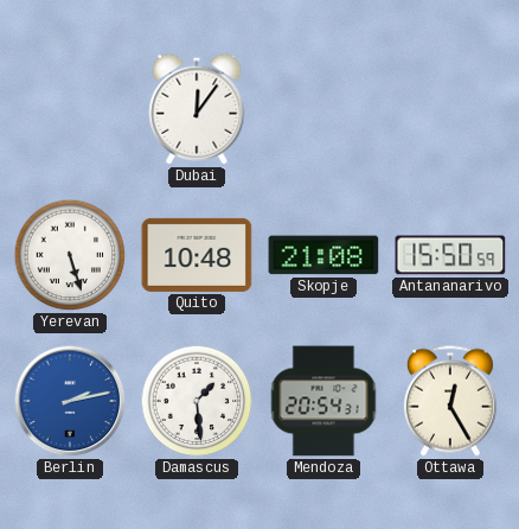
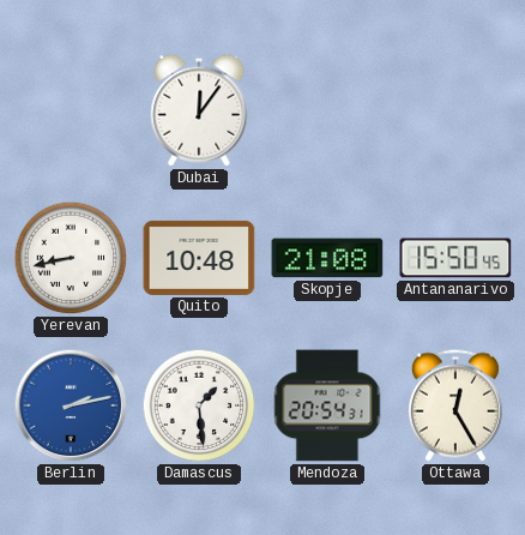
Yerevan: 5:27 -> 8:43
Antananarivo: 15:50:59 -> 15:50:45
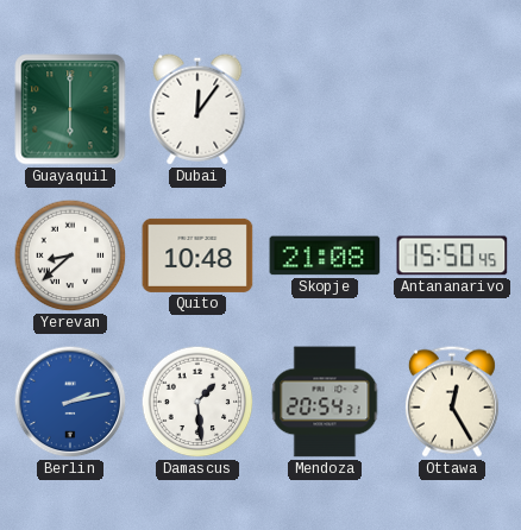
Guayaquil: none -> 6:00
Yerevan: 8:43 -> 8:38
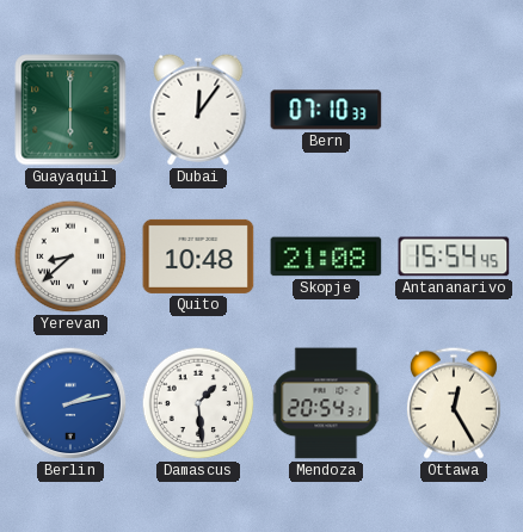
Bern: none -> 07:10
Antananarivo: 15:50 -> 15:54
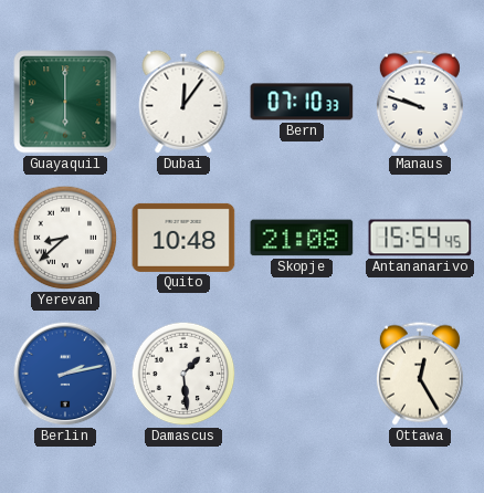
Manaus: none -> 9:48
Mendoza: 20:54 -> none
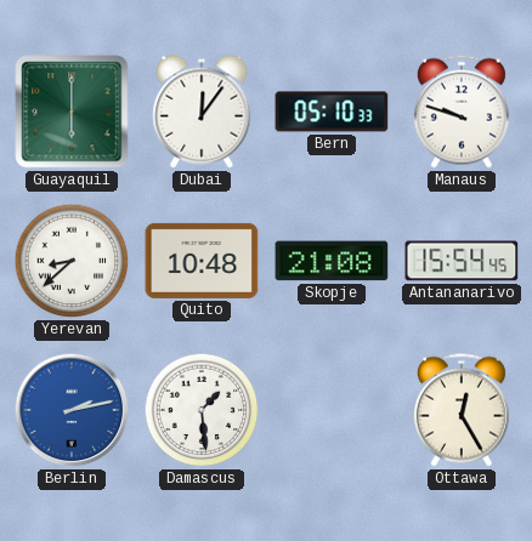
Bern: 07:10 -> 05:10
